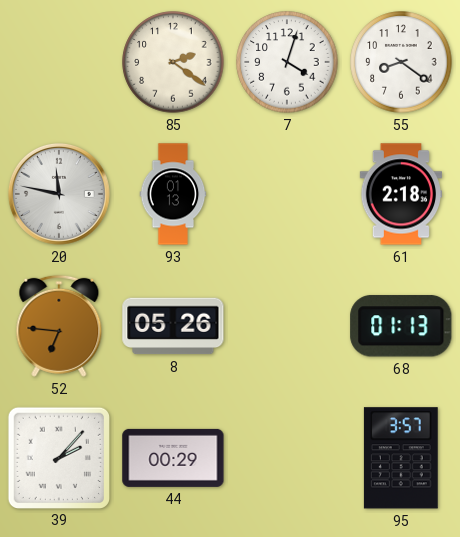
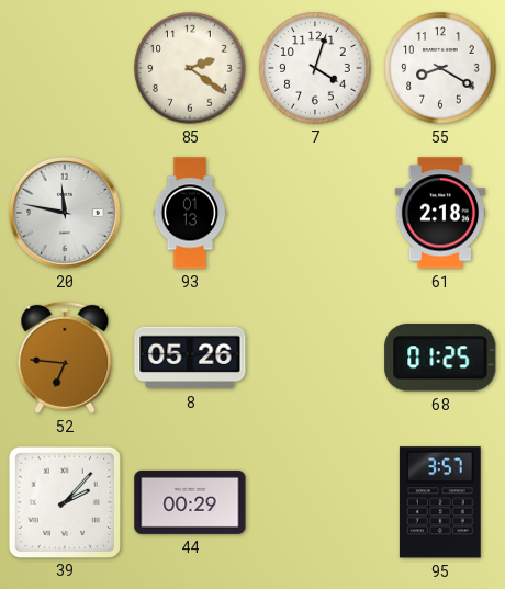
55: 8:21 -> 8:20
68: 01:13 -> 01:25
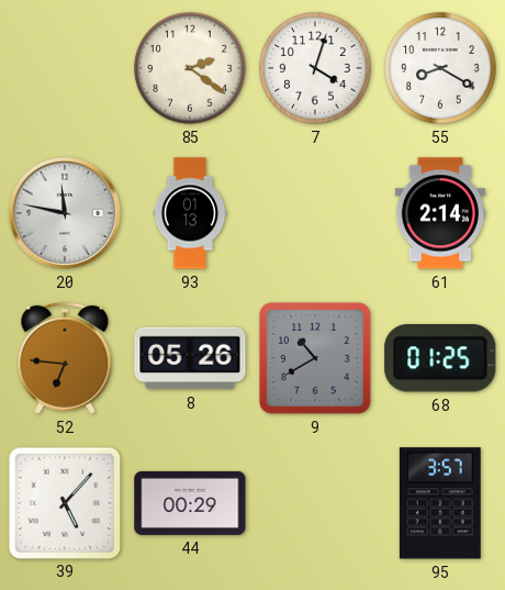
61: 2:18 -> 2:14
9: none -> 10:40
39: 2:07 -> 5:07
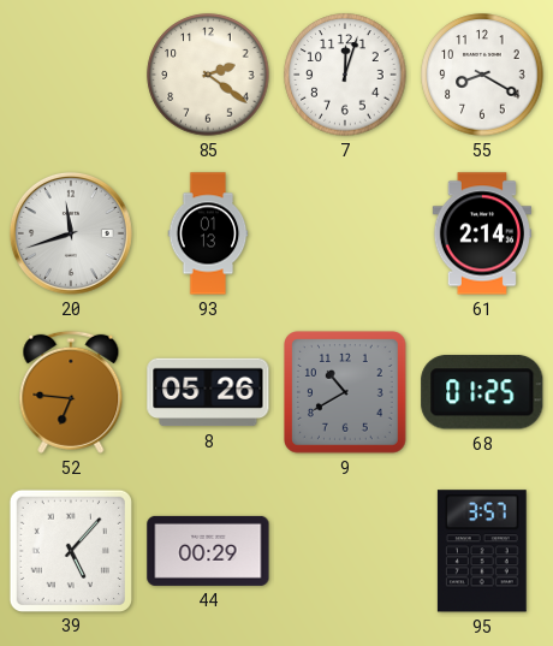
7: 4:03 -> 12:03
20: 11:47 -> 11:42
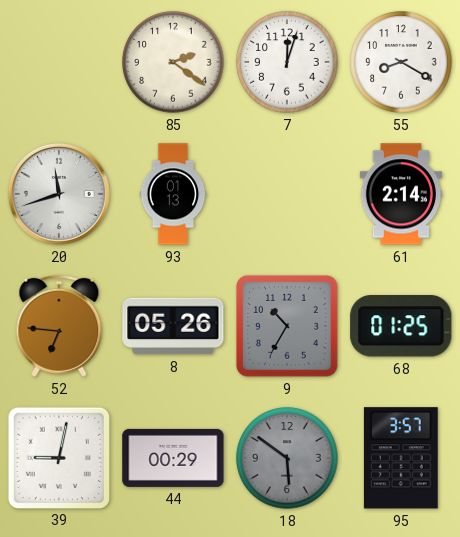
9: 10:40 -> 10:35
39: 5:07 -> 9:02
18: none -> 5:51
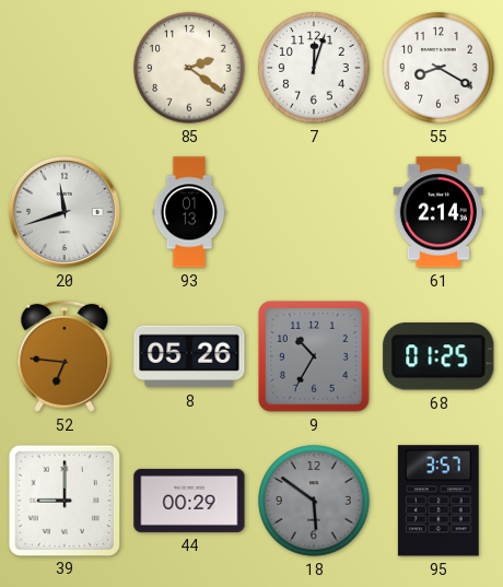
39: 9:02 -> 9:00
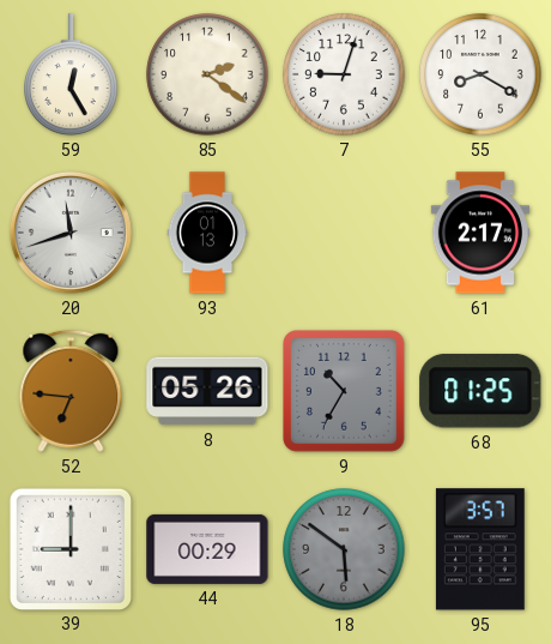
59: none -> 12:25
7: 12:03 -> 9:03
61: 2:14 -> 2:17
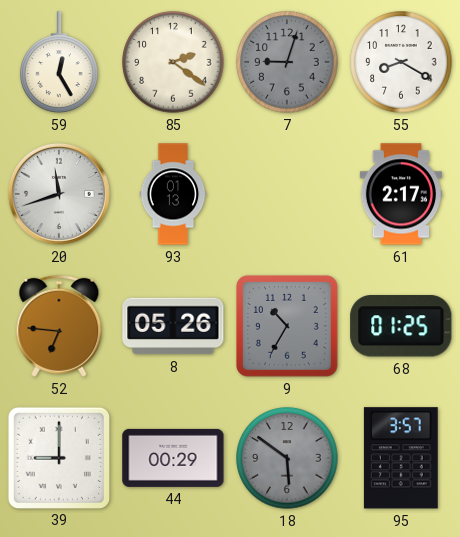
7 dial: white -> grey
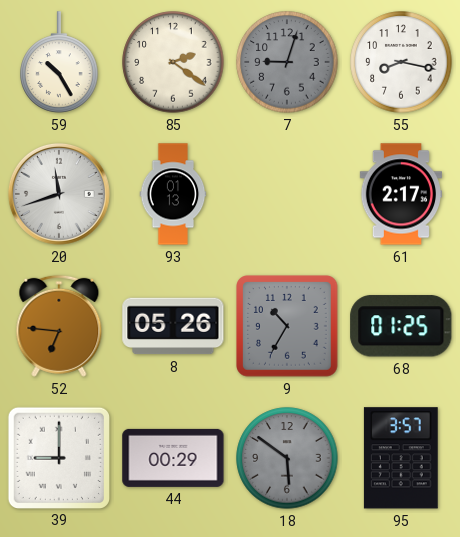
59: 12:25 -> 10:25
55: 8:20 -> 8:17
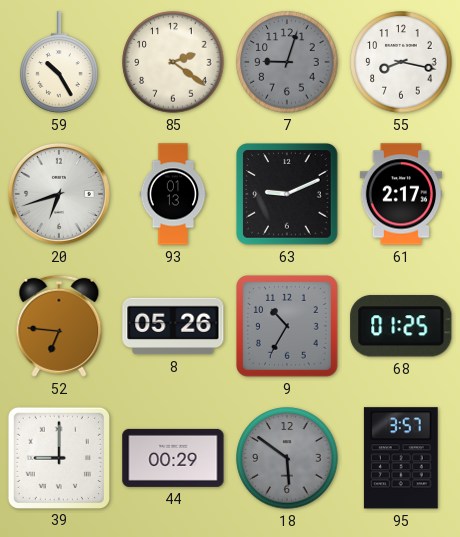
20: 11:42 -> 6:42
63: none -> 9:11
